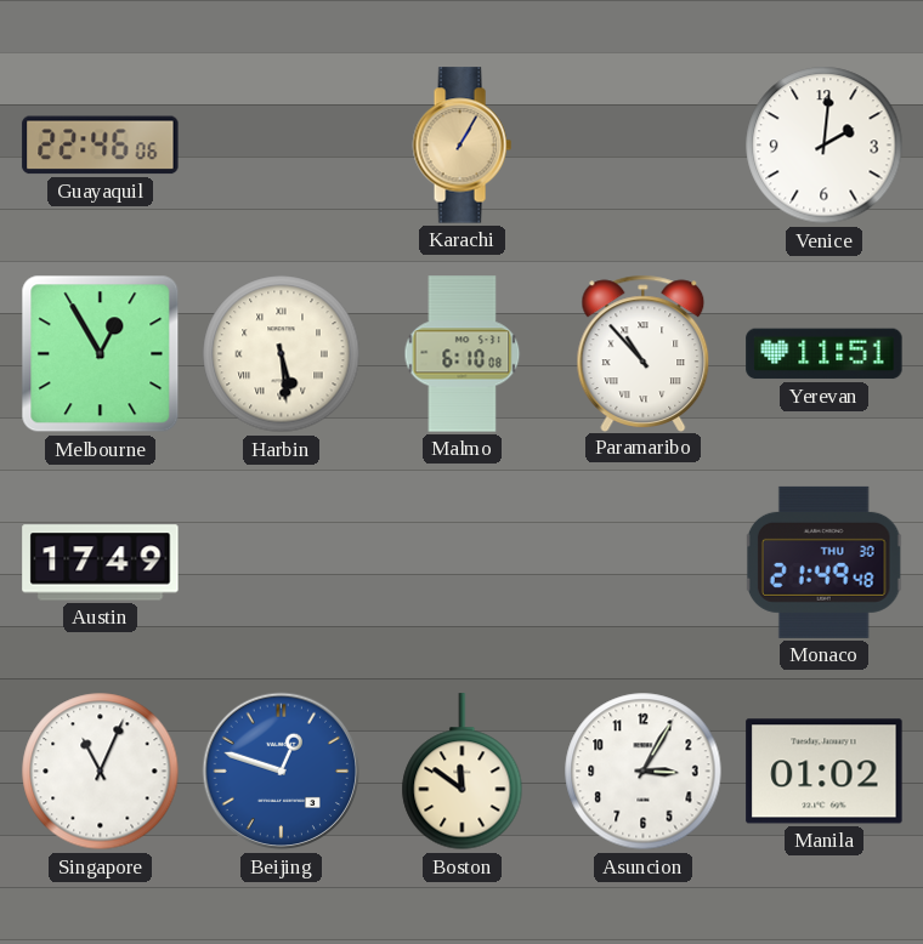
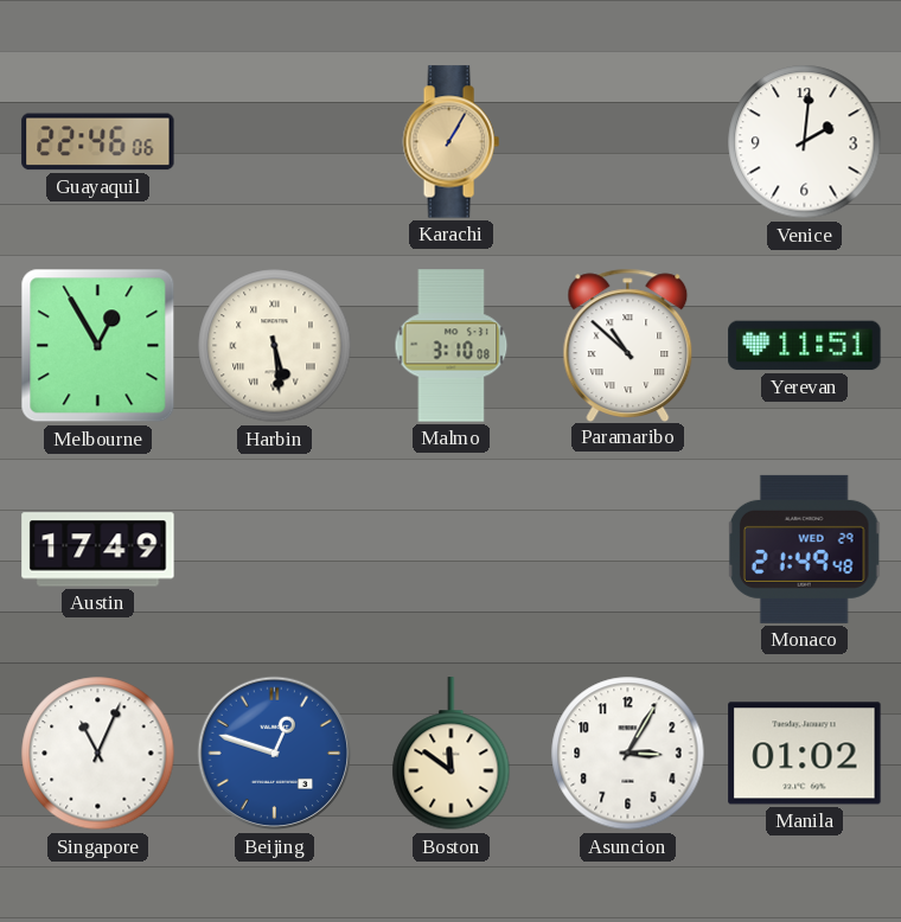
Malmo: 6:10 -> 3:10
Paramaribo: 10:53 -> 10:52
Monaco date: THU 30 -> WED 29
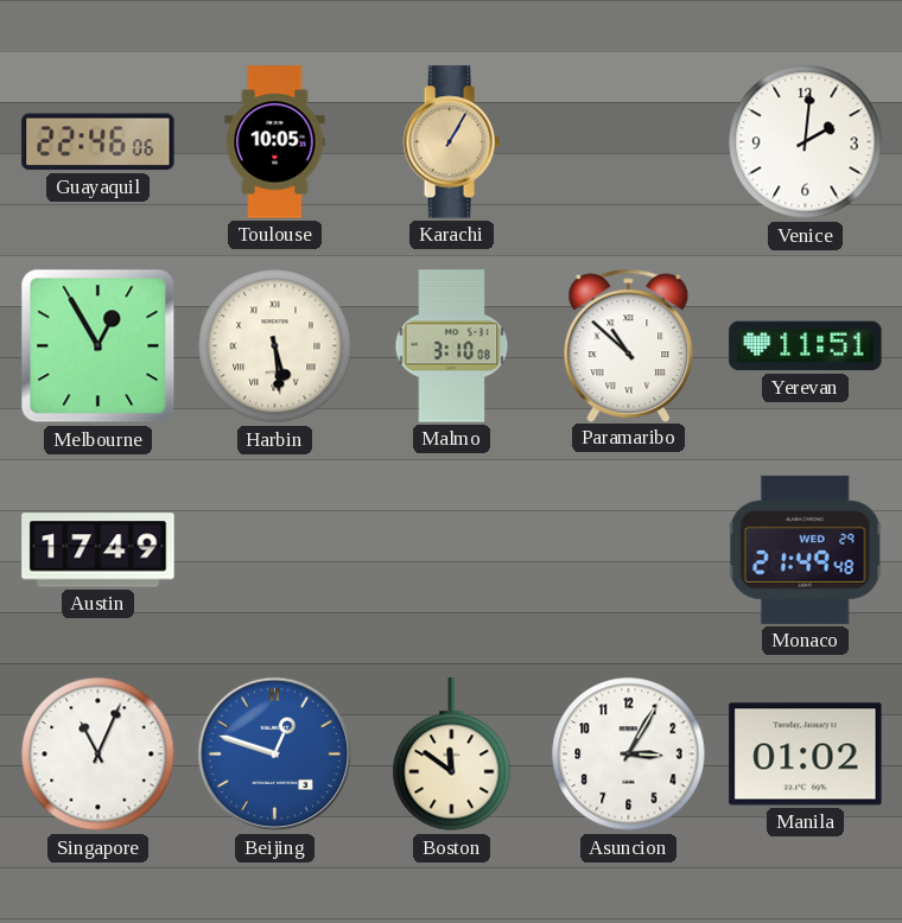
Toulouse: none -> 10:05
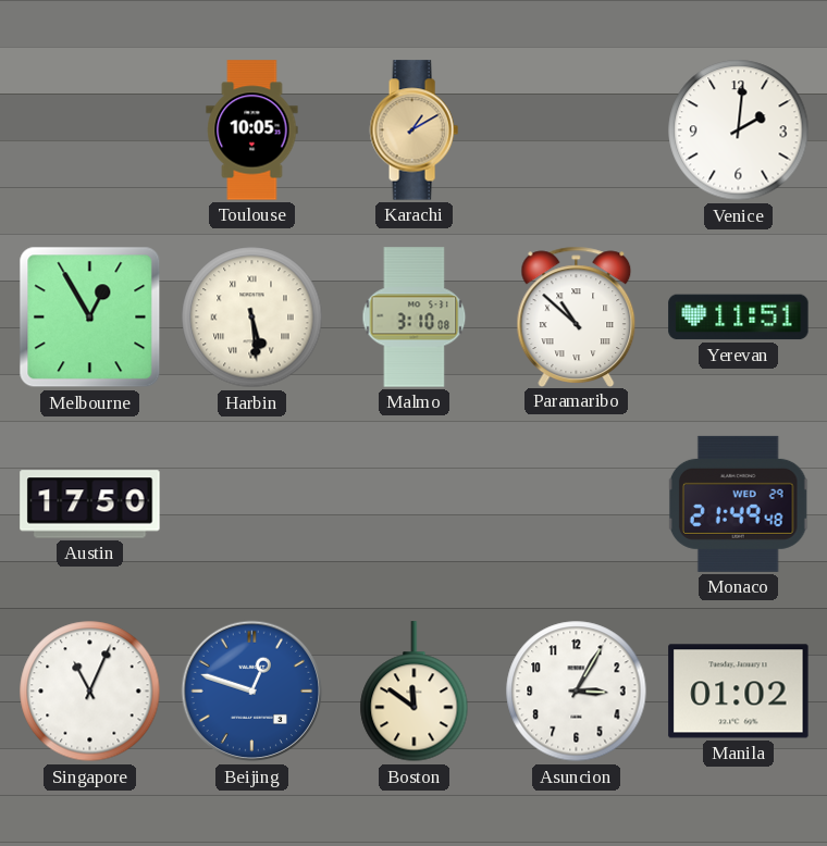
Guayaquil: 22:46 -> none
Karachi: 1:05 -> 1:10
Austin: 17:49 -> 17:50
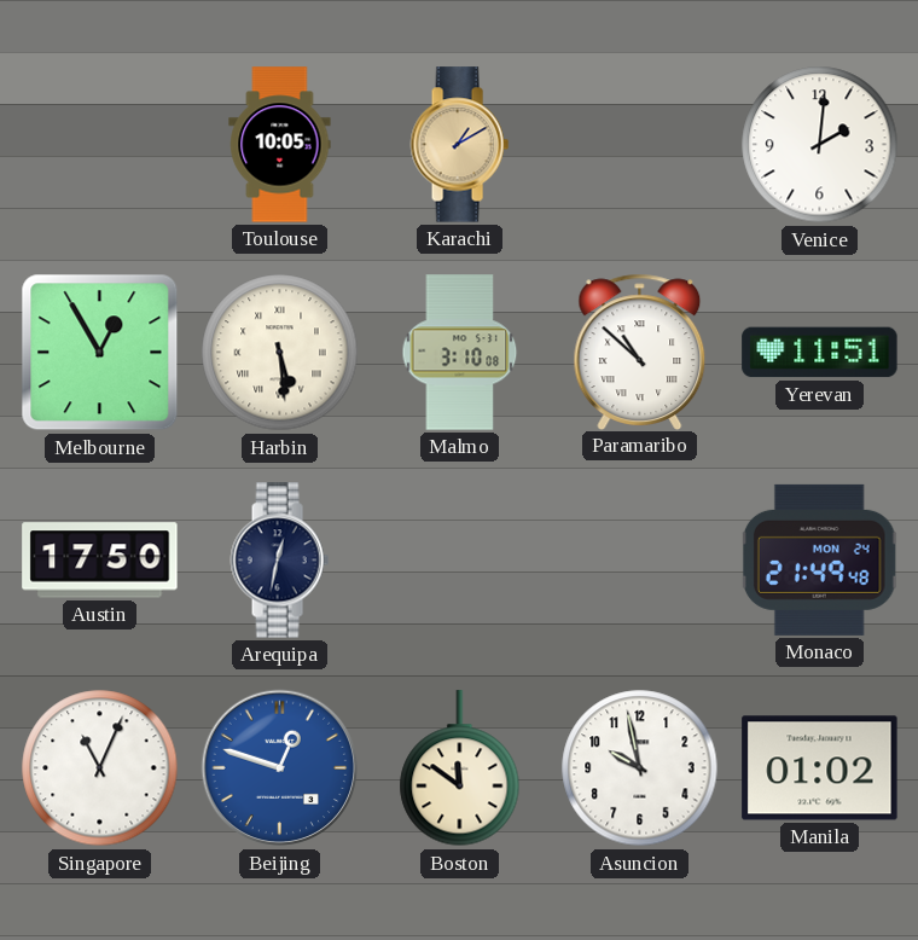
Arequipa: none -> 12:32
Monaco date: WED 29 -> MON 24
Asuncion: 3:05 -> 9:58
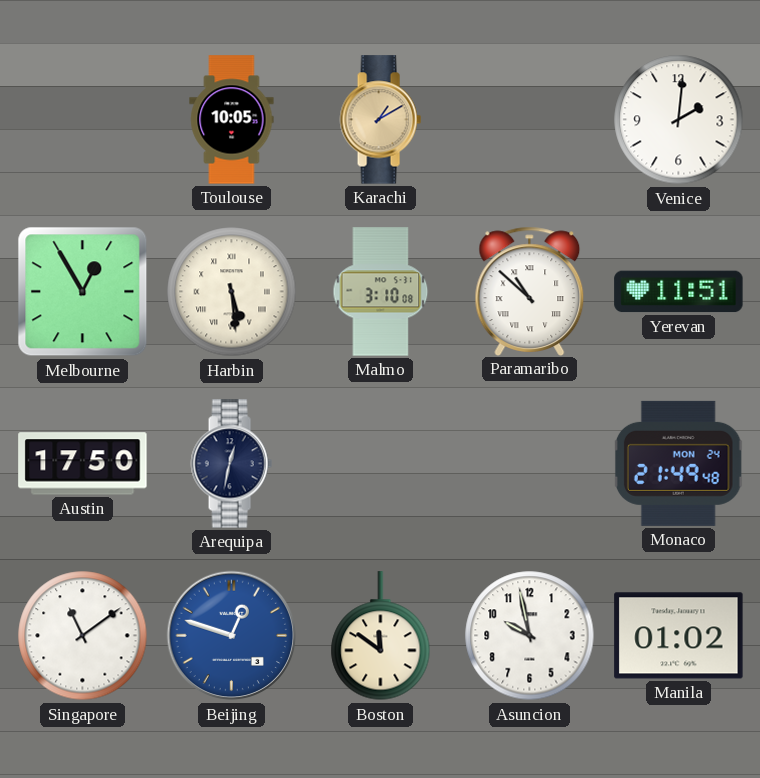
Singapore: 11:04 -> 11:09
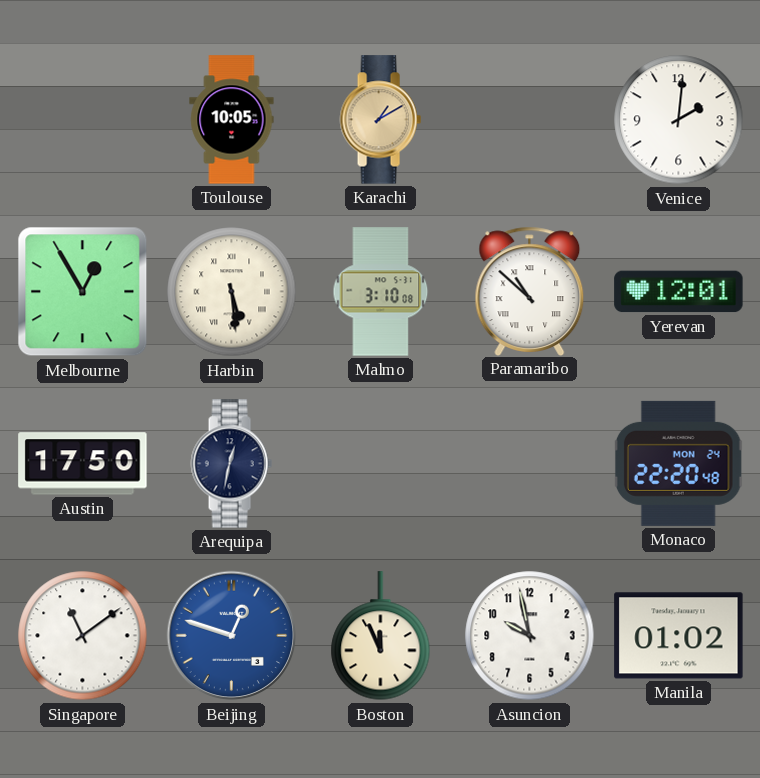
Yerevan: 11:51 -> 12:01
Monaco: 21:49 -> 22:20
Boston: 11:51 -> 11:56
